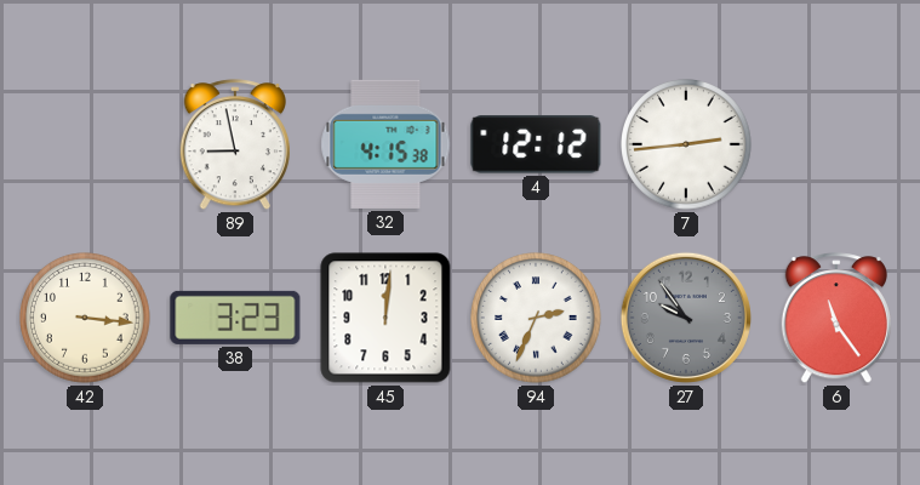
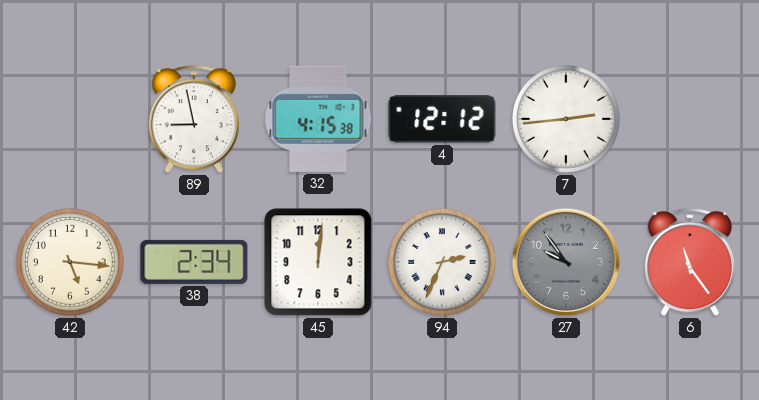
42: 3:16 -> 5:16
38: 3:23 -> 2:34
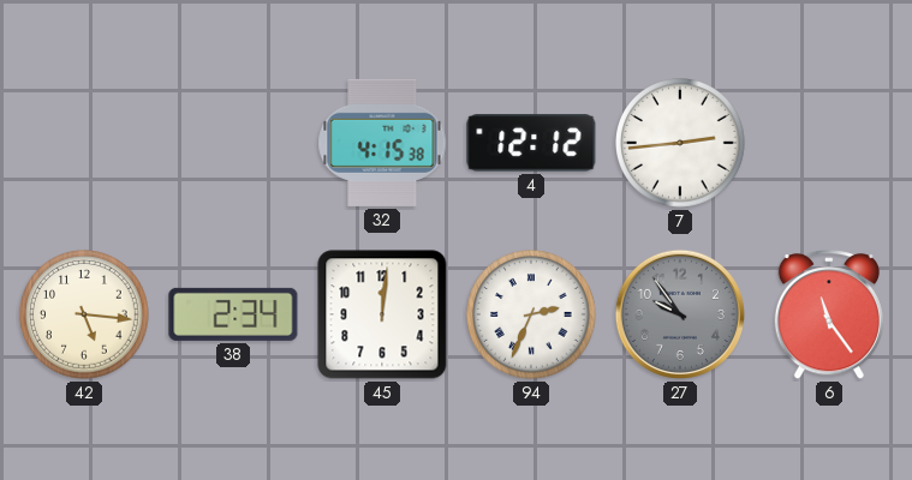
89: 8:58 -> none
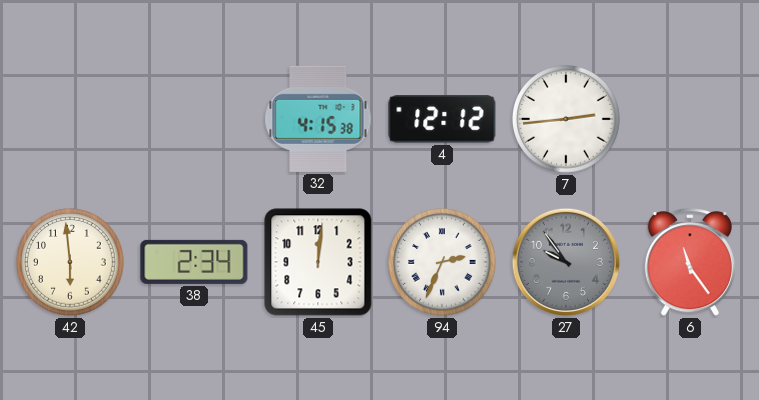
42: 5:16 -> 5:59
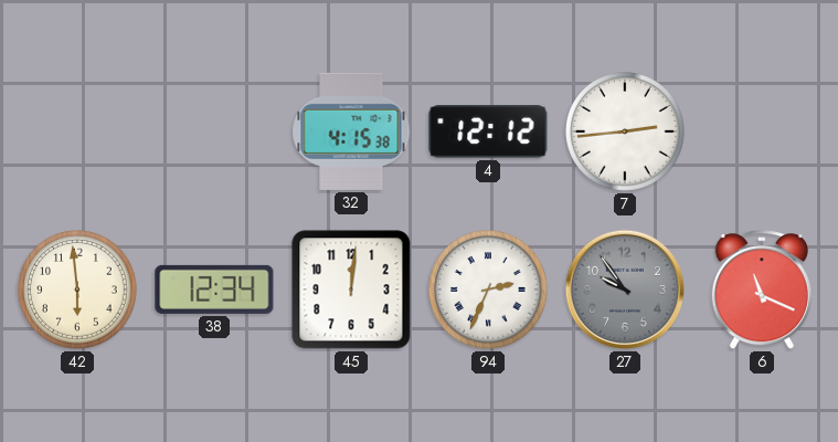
38: 2:34 -> 12:34
6: 11:24 -> 11:19
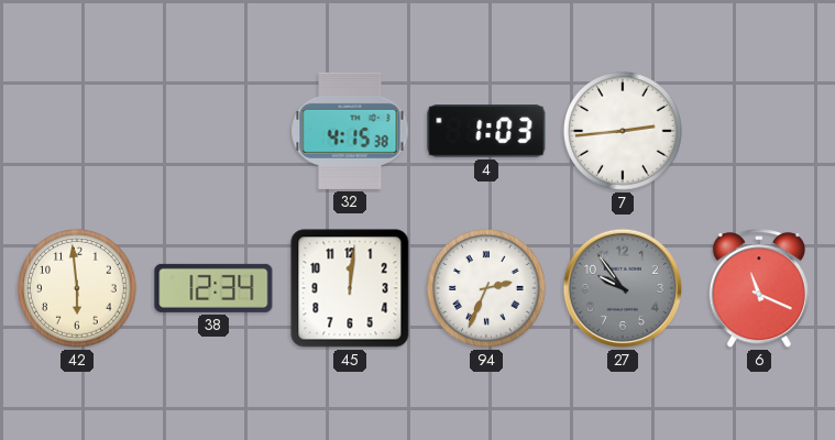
4: 12:12 -> 1:03
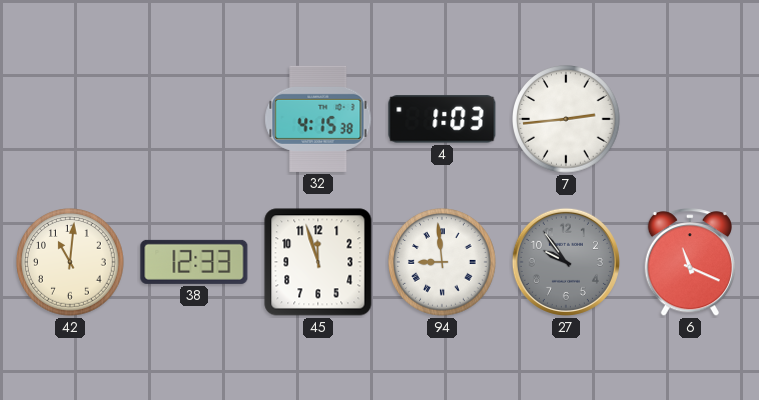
42: 5:59 -> 11:01
38: 12:34 -> 12:33
45: 12:01 -> 11:57
94: 2:34 -> 8:59
